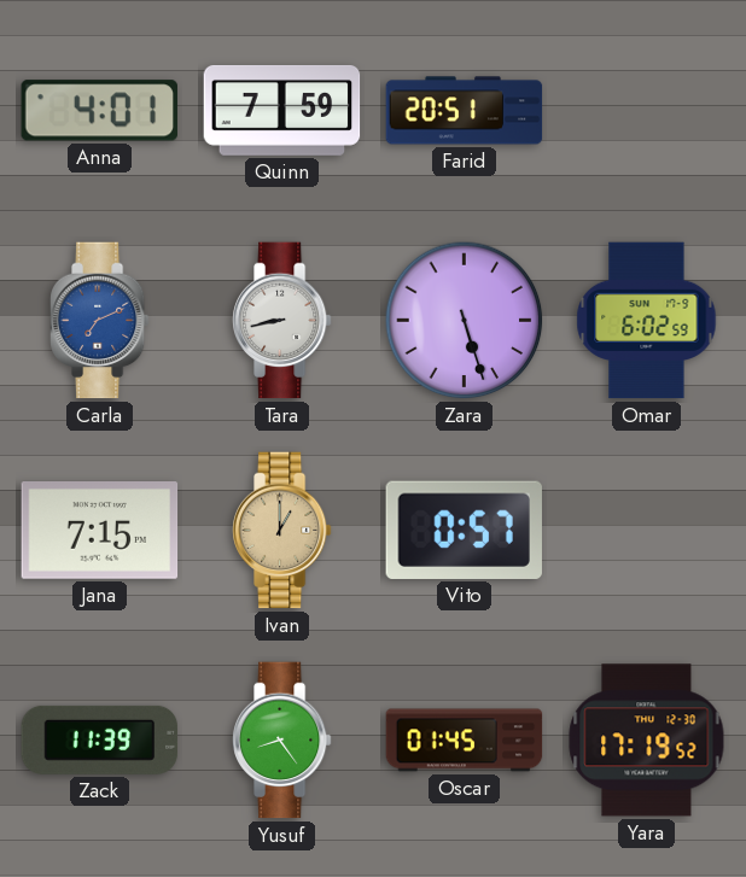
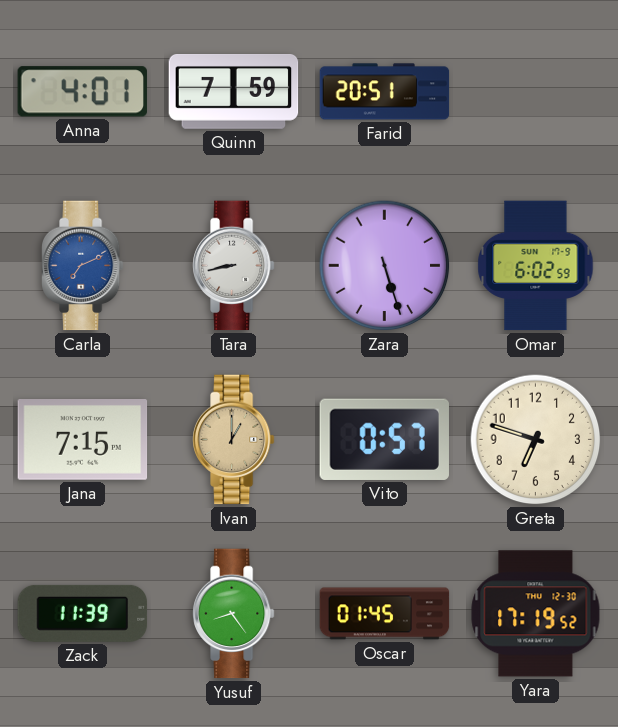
Greta: none -> 6:48
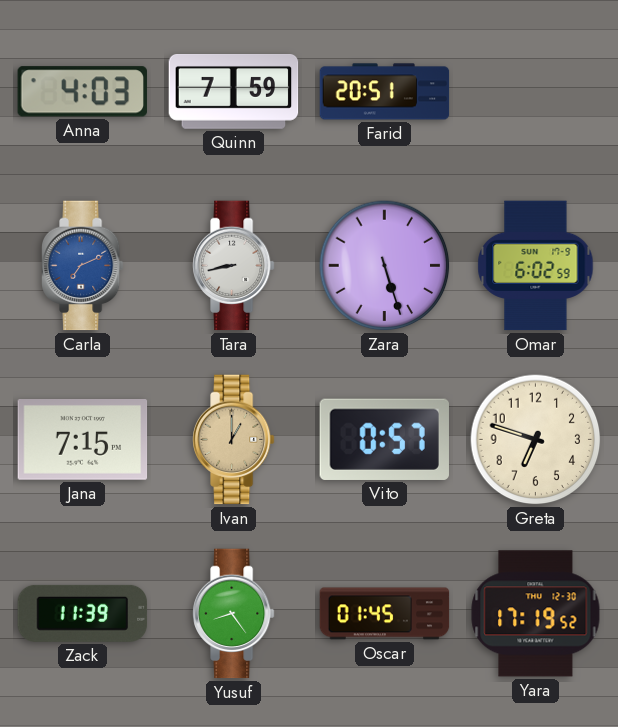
Anna: 4:01 -> 4:03
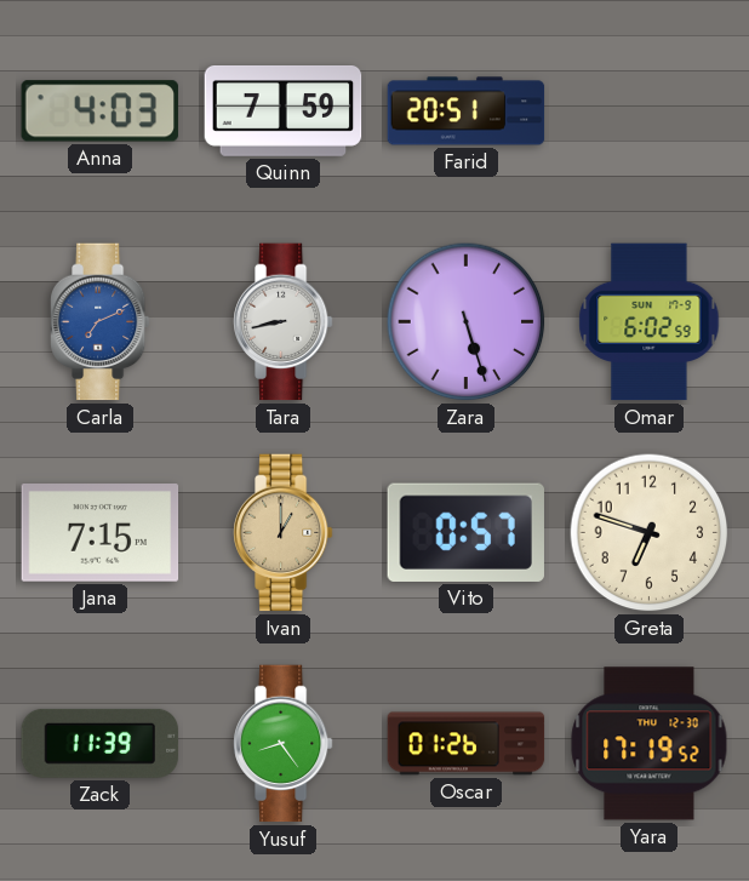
Oscar: 01:45 -> 01:26
